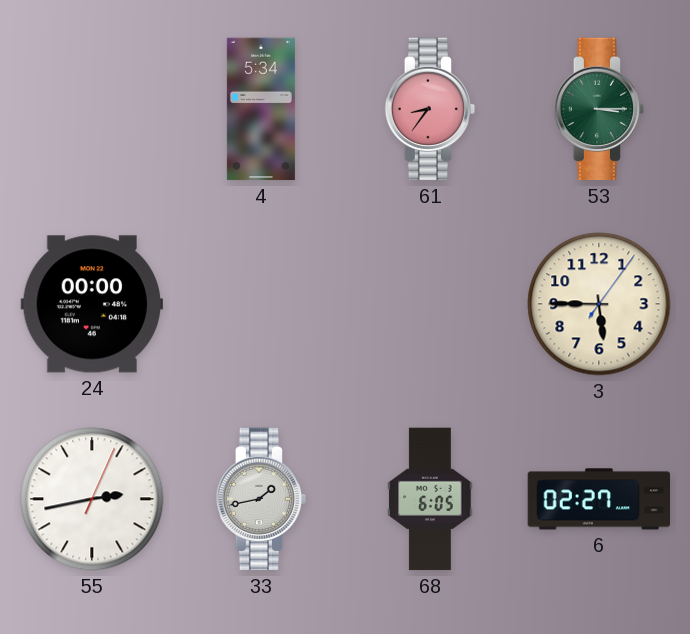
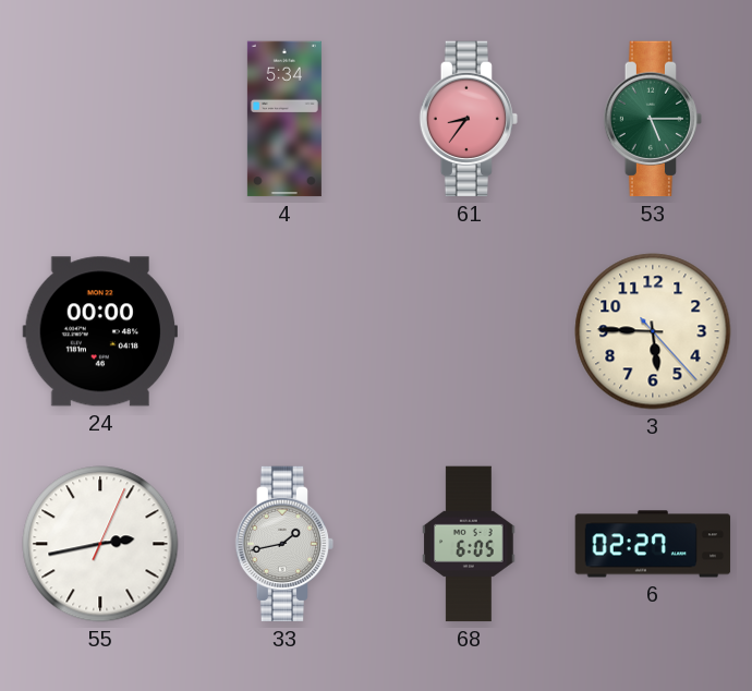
53: 3:15 -> 5:15
3: 5:45:06 -> 5:45:23
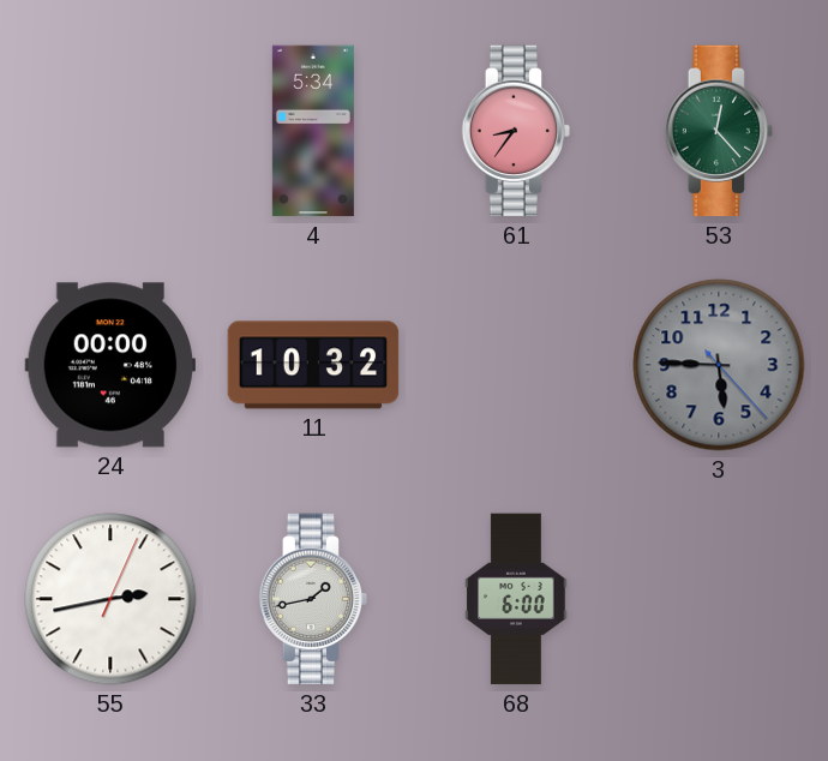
53: 5:15 -> 12:23
11: none -> 10:32
3 dial: cream -> grey
68: 6:05 -> 6:00
6: 02:27 -> none
